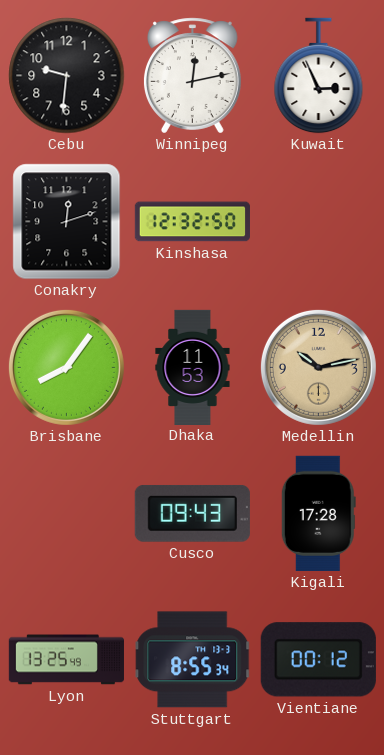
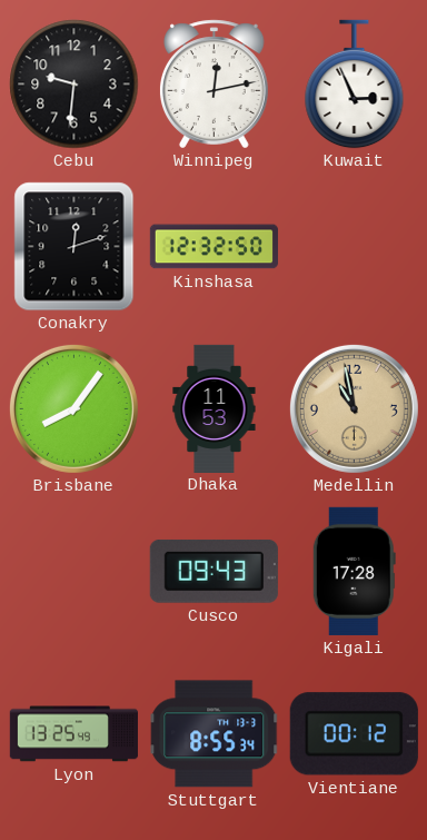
Medellin: 10:13 -> 10:58
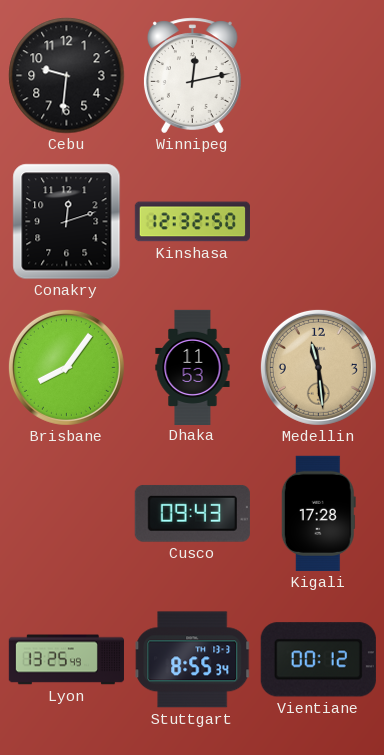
Kuwait: 2:56 -> none
Medellin: 10:58 -> 11:29
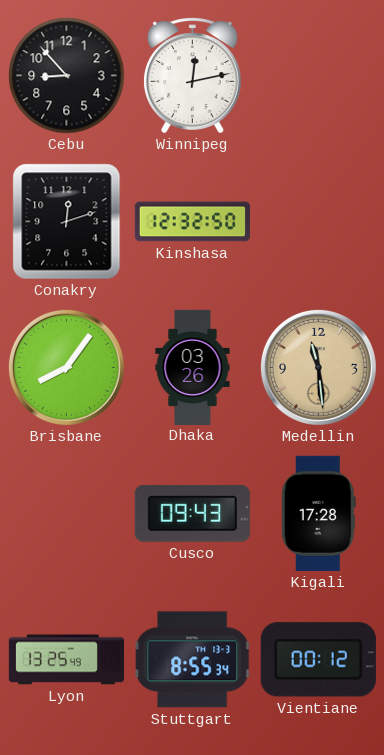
Cebu: 9:31 -> 8:53
Dhaka: 11:53 -> 03:26
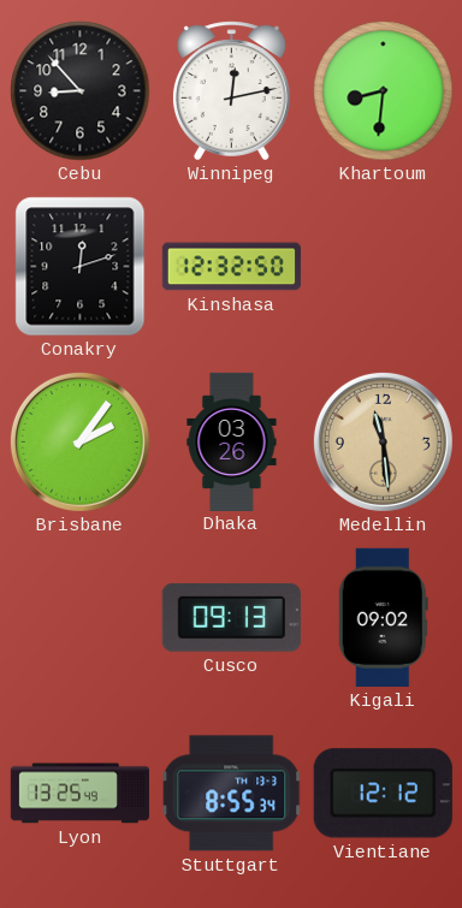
Khartoum: none -> 8:31
Brisbane: 8:06 -> 2:06
Cusco: 09:43 -> 09:13
Kigali: 17:28 -> 09:02
Vientiane: 00:12 -> 12:12
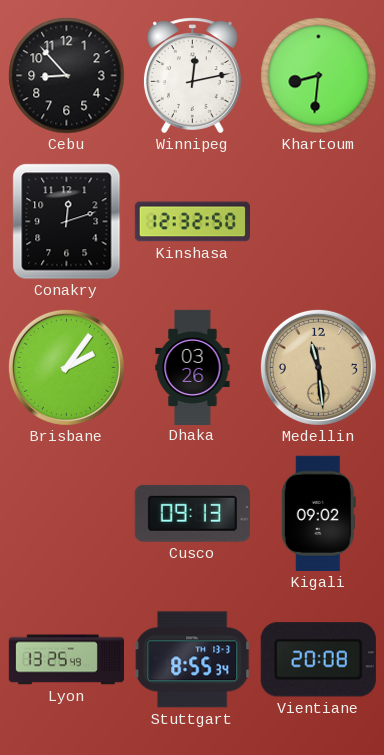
Vientiane: 12:12 -> 20:08
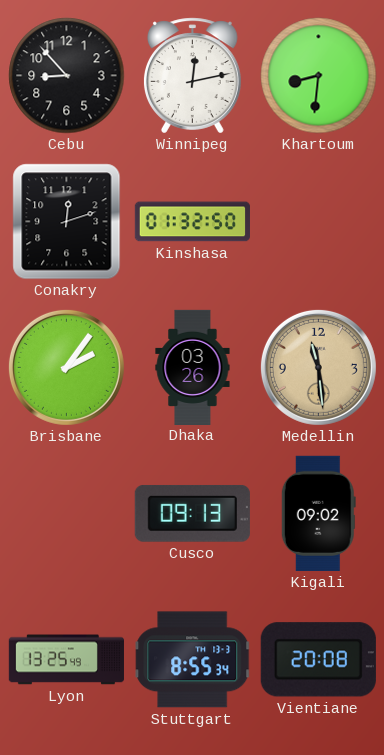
Kinshasa: 12:32 -> 01:32
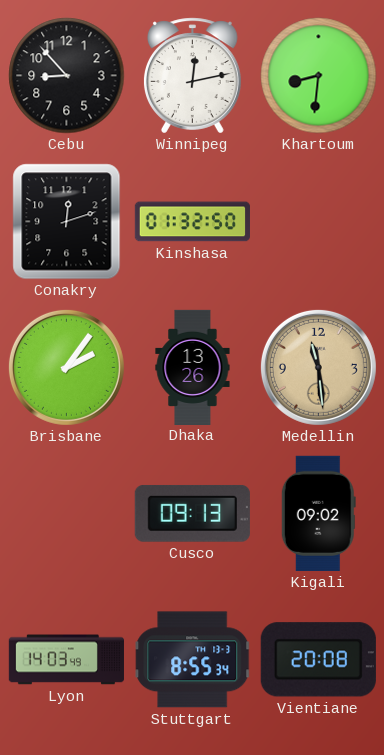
Dhaka: 03:26 -> 13:26
Lyon: 13:25 -> 14:03
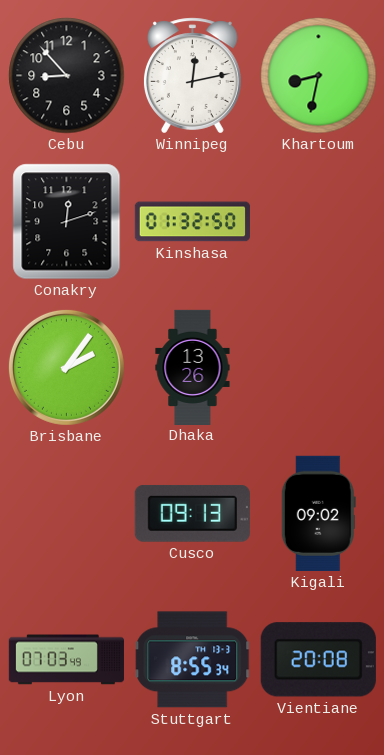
Khartoum: 8:31 -> 8:32
Medellin: 11:29 -> none
Lyon: 14:03 -> 07:03
